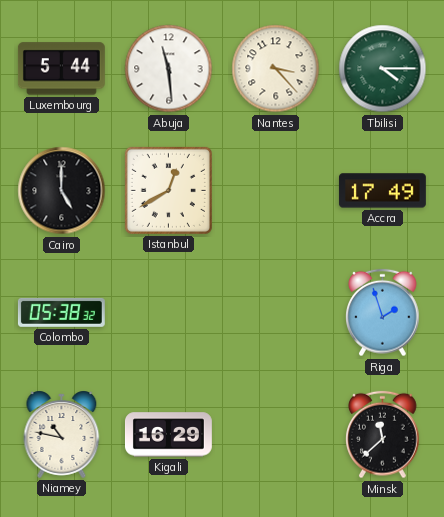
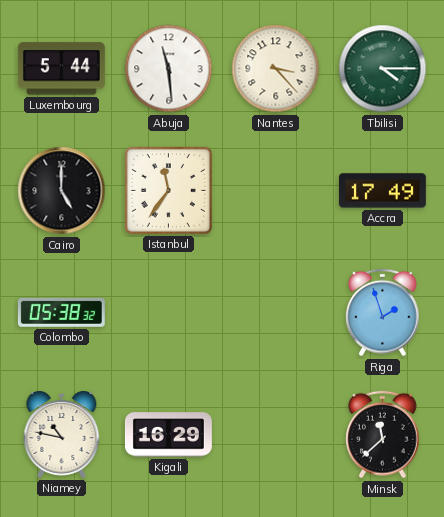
Istanbul: 12:40 -> 11:36
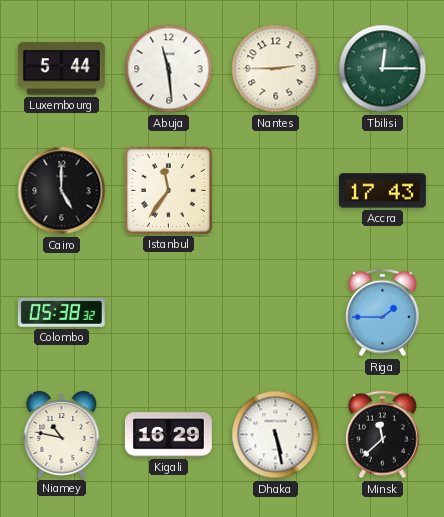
Nantes: 3:23 -> 2:45
Tbilisi: 4:15 -> 12:15
Accra: 17:49 -> 17:43
Riga: 1:57 -> 1:45
Dhaka: none -> 5:28
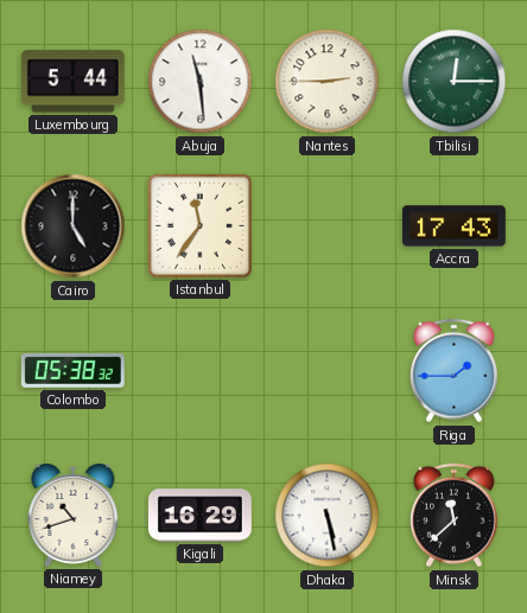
Niamey: 10:47 -> 10:42
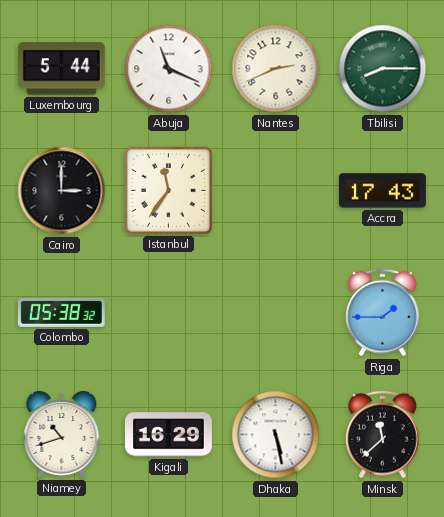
Abuja: 11:29 -> 11:19
Nantes: 2:45 -> 2:41
Tbilisi: 12:15 -> 8:15
Cairo: 5:00 -> 3:00
